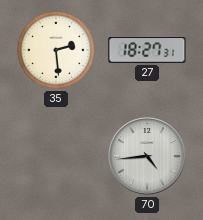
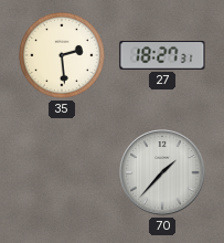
70: 4:44 -> 1:37
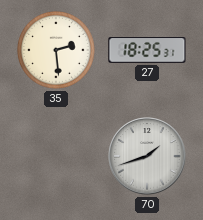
27: 18:27 -> 18:25
70: 1:37 -> 1:42
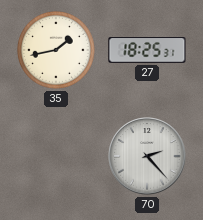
35: 2:29 -> 1:43
70: 1:42 -> 2:23
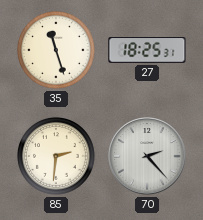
35: 1:43 -> 11:27
85: none -> 2:31
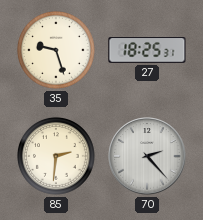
35: 11:27 -> 9:27
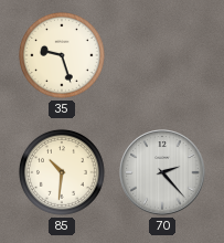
27: 18:25 -> none
85: 2:31 -> 10:31
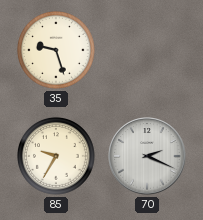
85: 10:31 -> 9:35
70: 2:23 -> 2:19
